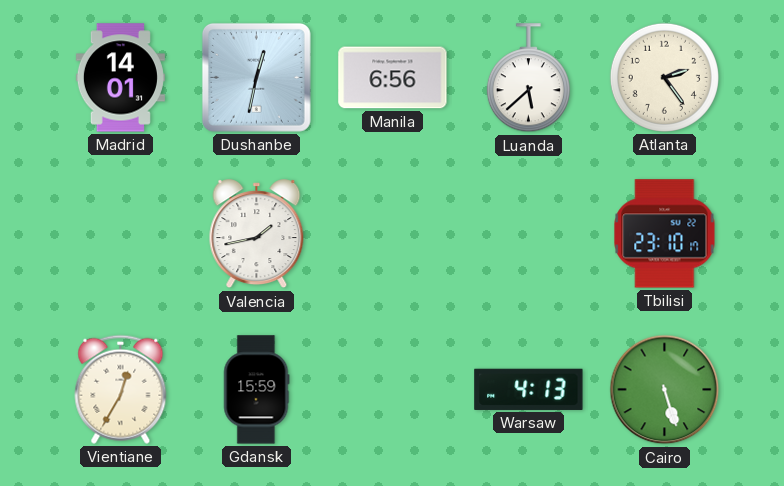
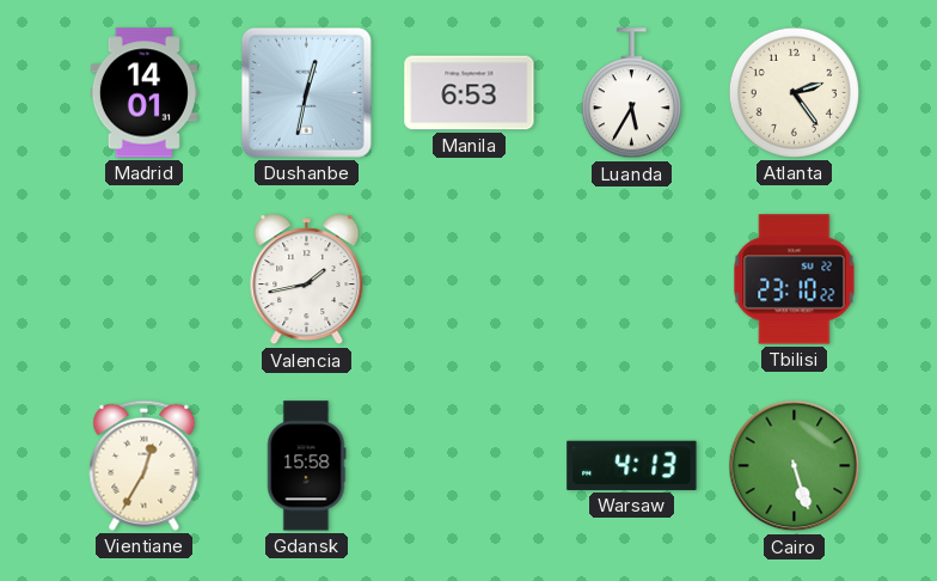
Manila: 6:56 -> 6:53
Luanda: 5:38 -> 5:35
Tbilisi: 23:10:17 -> 23:10:22
Gdansk: 15:59 -> 15:58
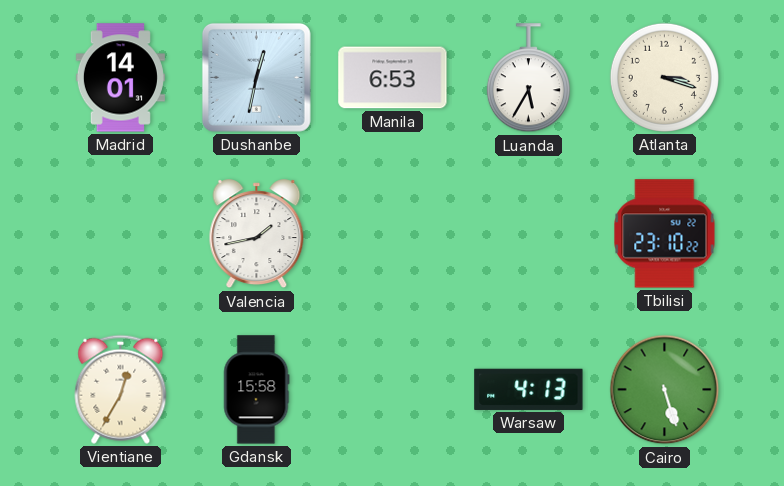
Atlanta: 2:24 -> 3:18
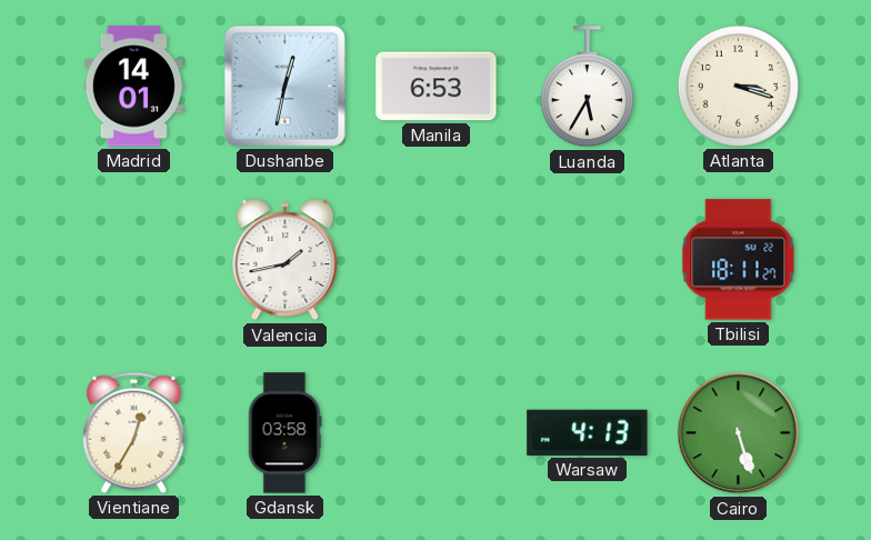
Tbilisi: 23:10 -> 18:11
Gdansk: 15:58 -> 03:58
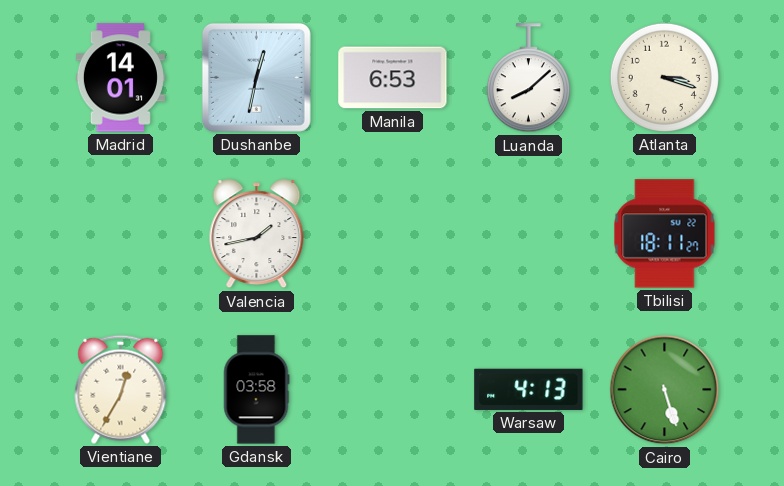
Luanda: 5:35 -> 8:08
